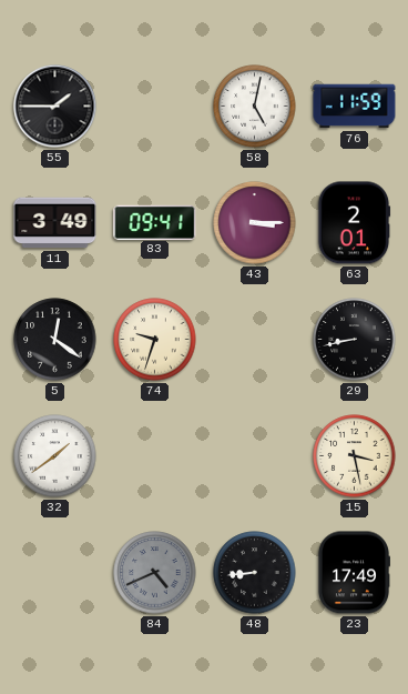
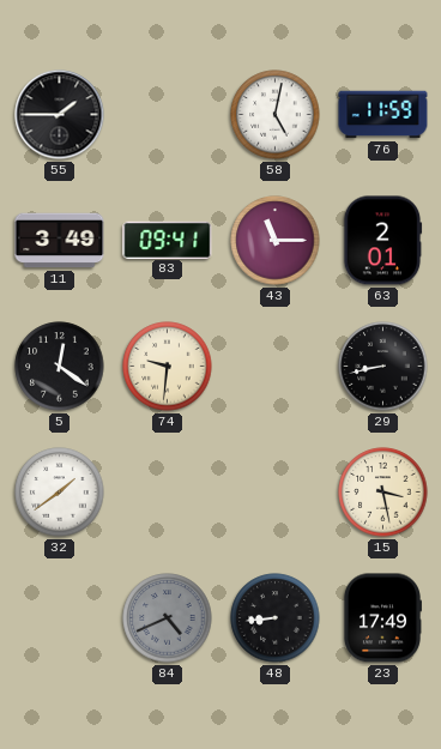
43: 3:15 -> 11:15
74: 9:33 -> 9:31
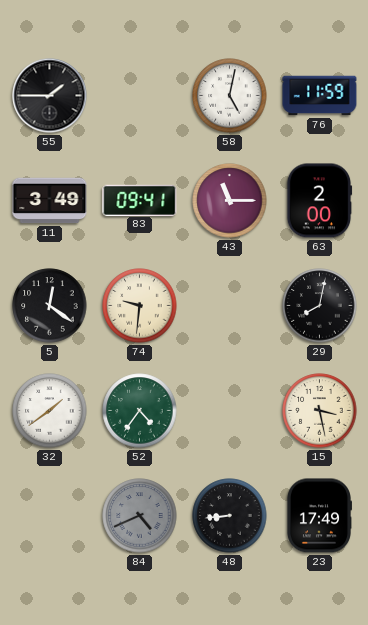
63: 2:01 -> 2:00
29: 8:43 -> 8:02
52: none -> 4:36
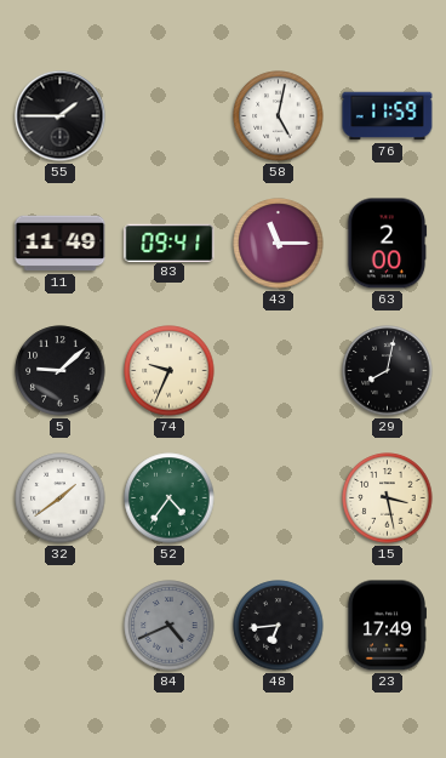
11: 3:49 -> 11:49
5: 12:21 -> 9:08
74: 9:31 -> 9:34
48: 8:44 -> 6:44
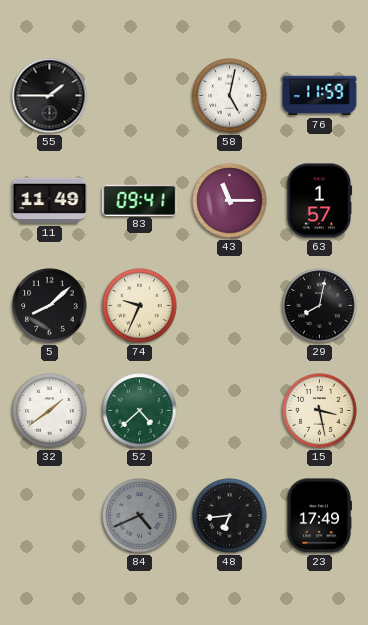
63: 2:00 -> 1:57
5: 9:08 -> 8:08
52: 4:36 -> 4:38
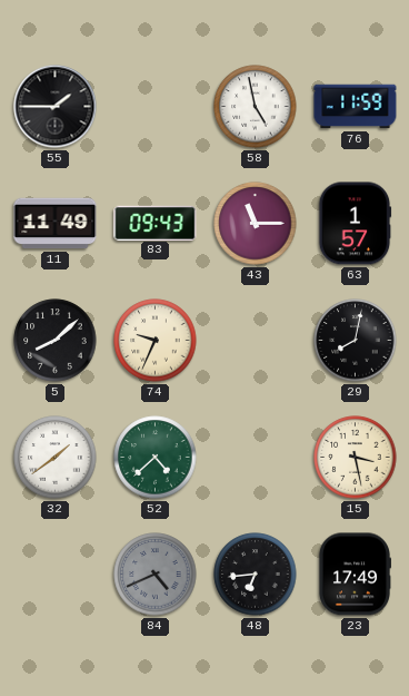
58: 5:02 -> 4:58
83: 09:41 -> 09:43
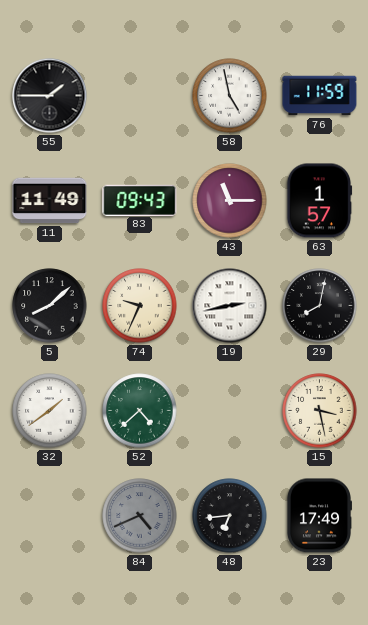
19: none -> 2:43
